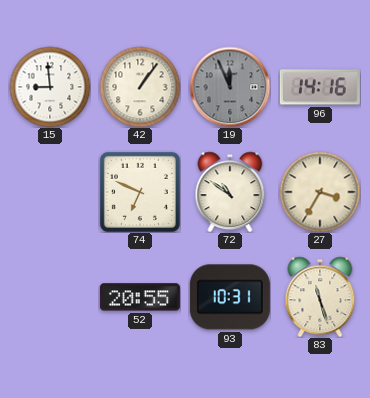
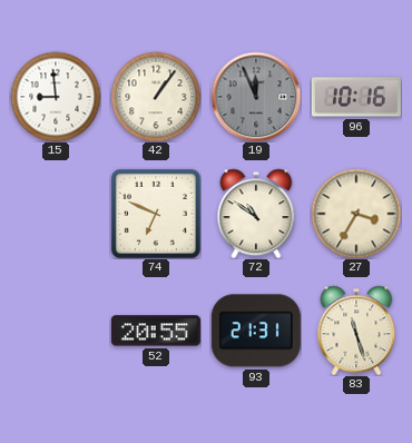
96: 14:16 -> 10:16
93: 10:31 -> 21:31
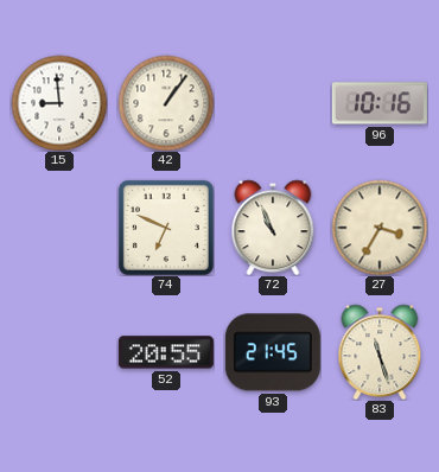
19: 11:56 -> none
72: 10:51 -> 10:56
93: 21:31 -> 21:45
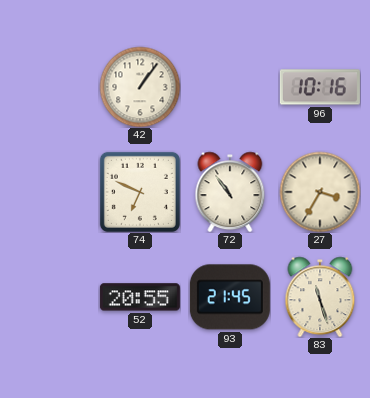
15: 8:59 -> none
72: 10:56 -> 10:54
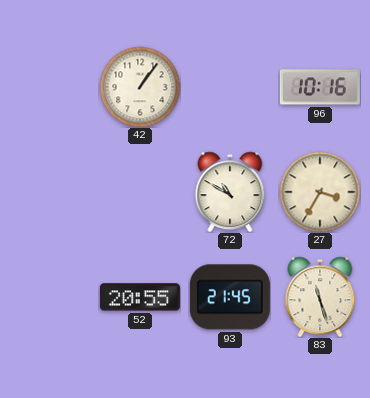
74: 6:49 -> none
72: 10:54 -> 10:50
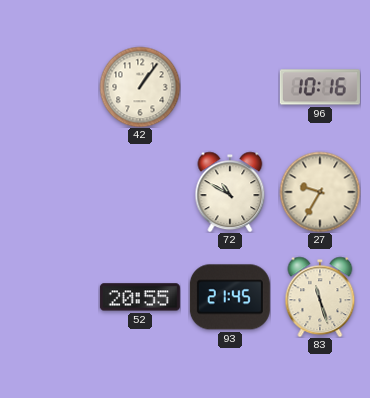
27: 3:35 -> 9:35
